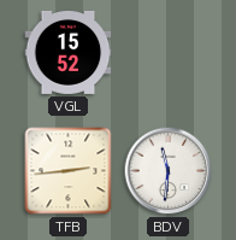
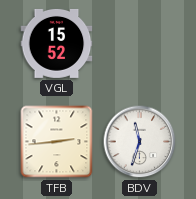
BDV: 11:31 -> 11:33
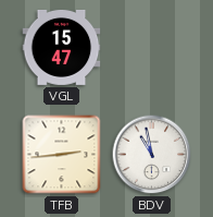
VGL: 15:52 -> 15:47
BDV: 11:33 -> 10:58
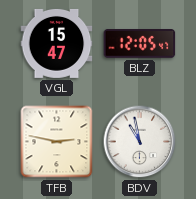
BLZ: none -> 12:05
TFB: 2:44 -> 2:47
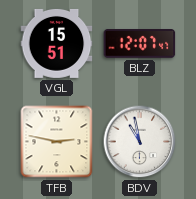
VGL: 15:47 -> 15:51
BLZ: 12:05 -> 12:07
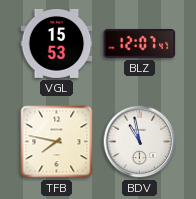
VGL: 15:51 -> 15:53
TFB: 2:47 -> 7:47
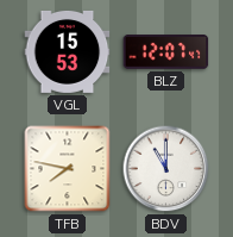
BDV: 10:58 -> 11:00
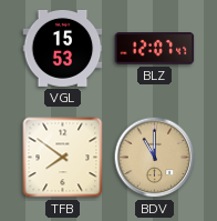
TFB: 7:47 -> 7:51
BDV dial: white -> champagne
